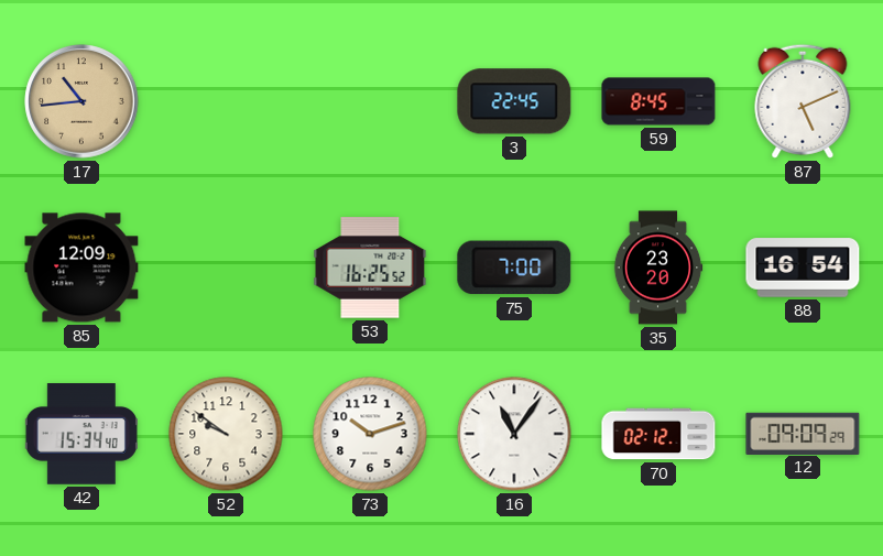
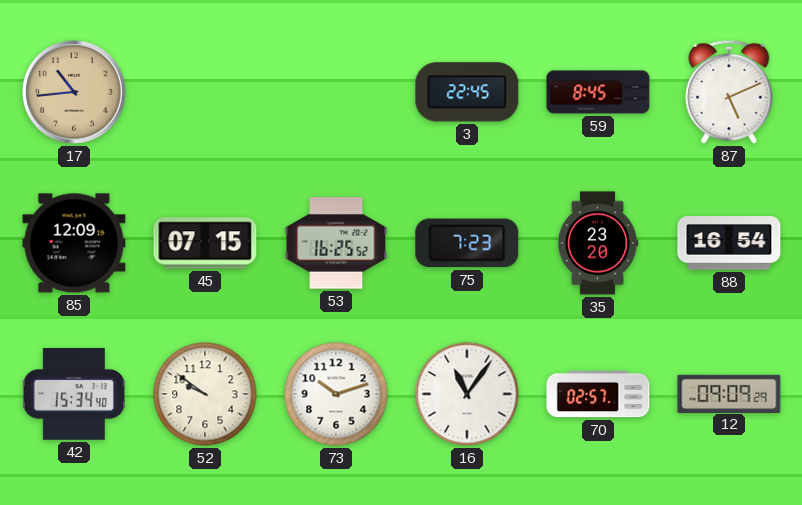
45: none -> 07:15
75: 7:00 -> 7:23
70: 02:12 -> 02:57
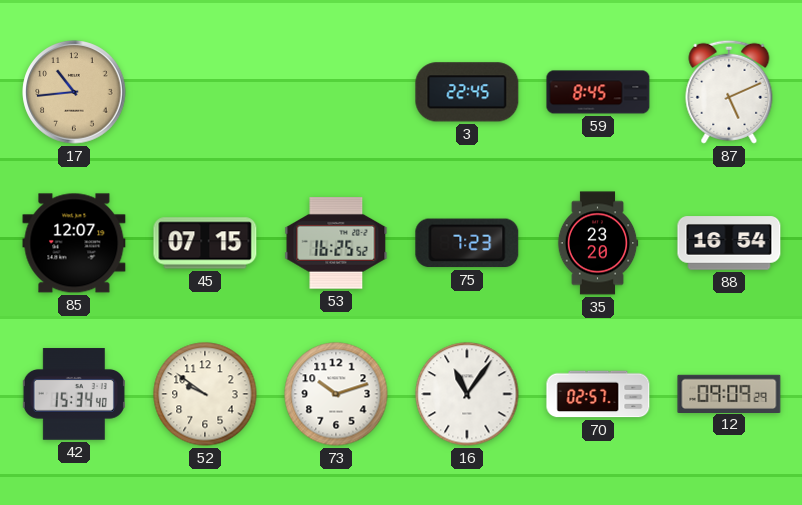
85: 12:09 -> 12:07
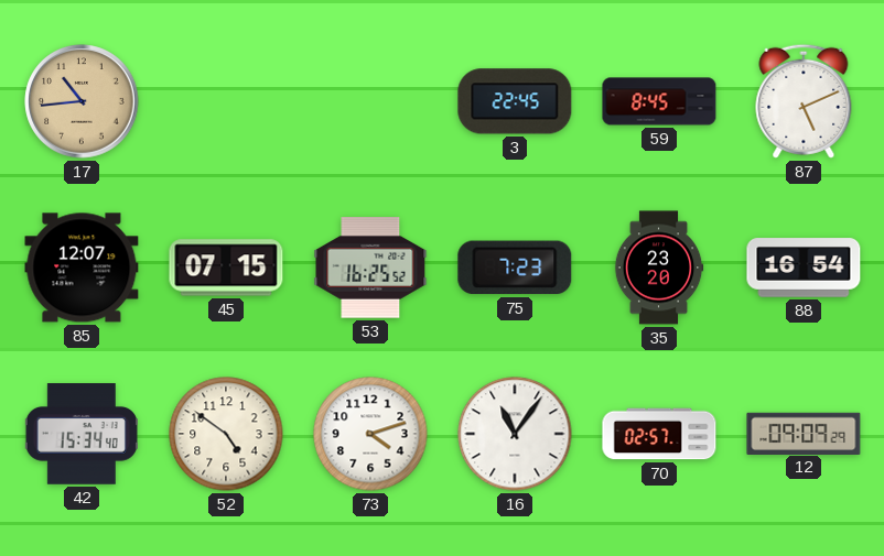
52: 9:51 -> 4:51
73: 10:12 -> 4:12
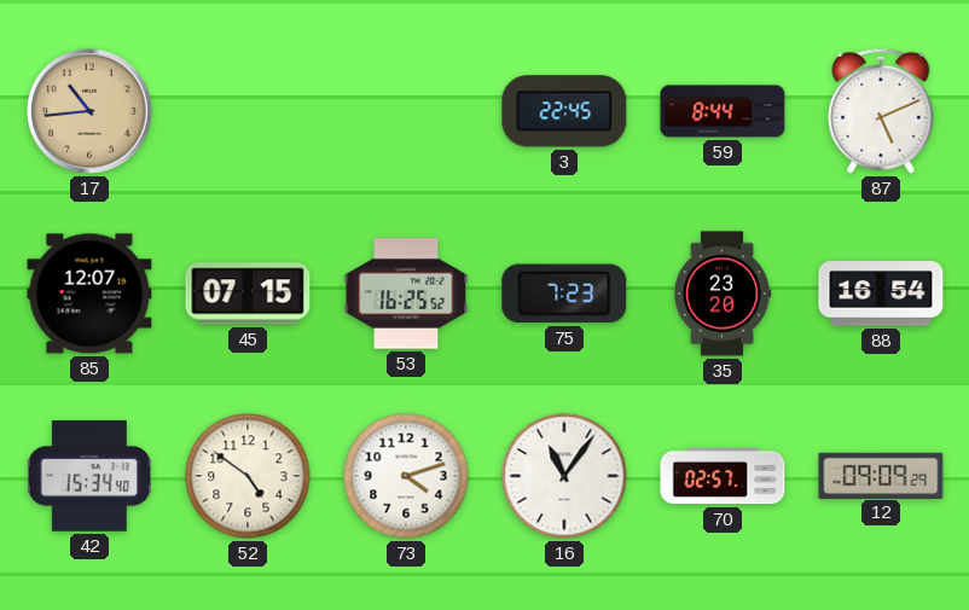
59: 8:45 -> 8:44
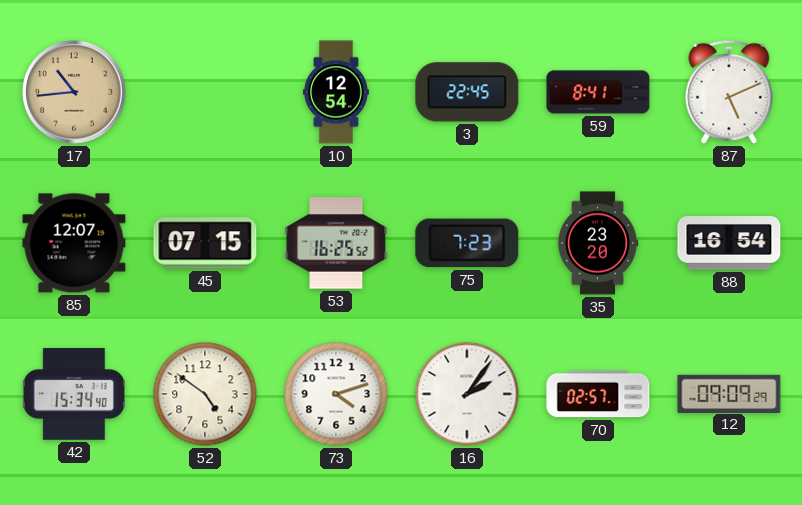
10: none -> 12:54
59: 8:44 -> 8:41
16: 11:06 -> 2:06
